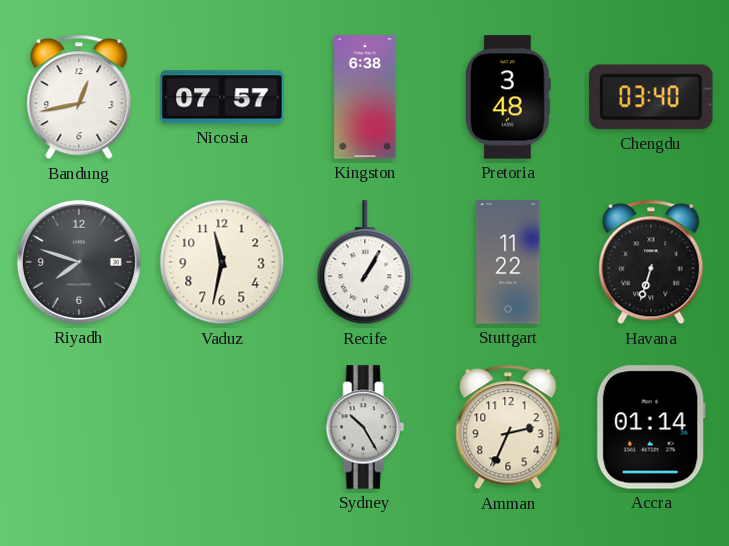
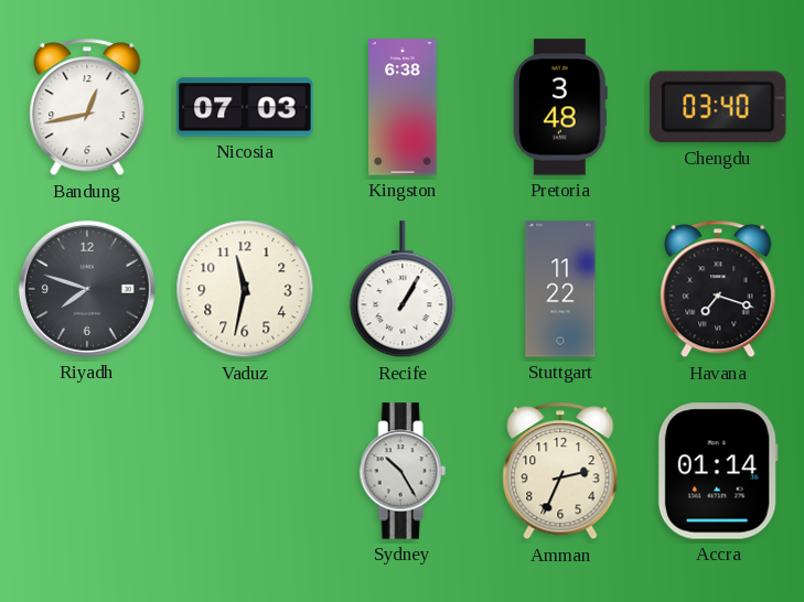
Nicosia: 07:57 -> 07:03
Havana: 6:33 -> 7:18
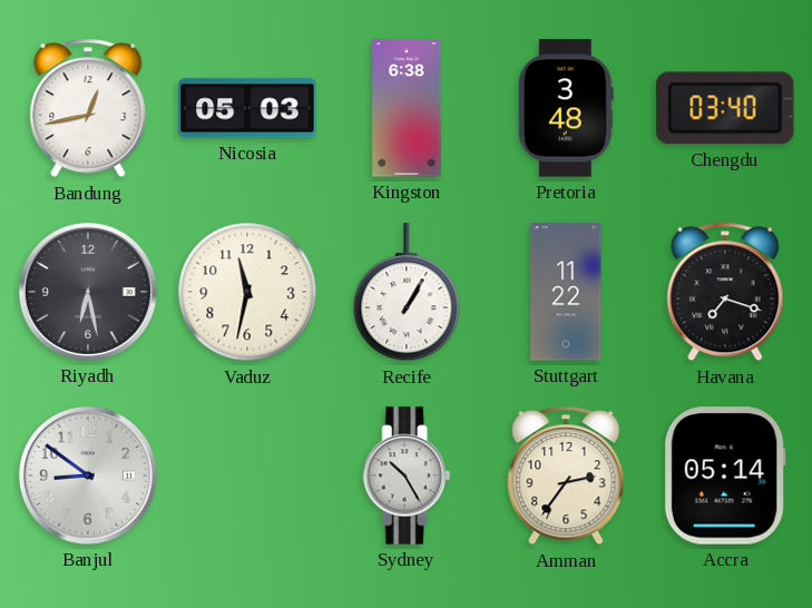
Nicosia: 07:03 -> 05:03
Riyadh: 7:48 -> 6:28
Banjul: none -> 8:51
Amman: 2:34 -> 2:36
Accra: 01:14 -> 05:14
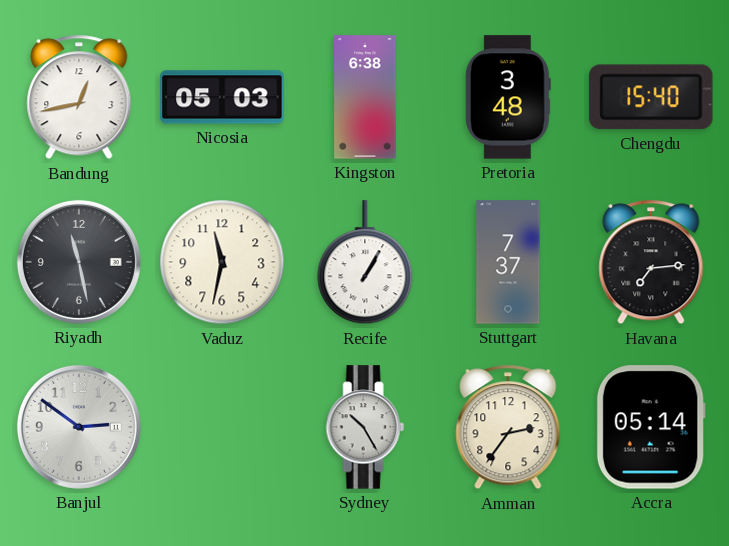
Chengdu: 03:40 -> 15:40
Riyadh: 6:28 -> 11:28
Stuttgart: 11:22 -> 7:37
Havana: 7:18 -> 7:14
Banjul: 8:51 -> 2:51
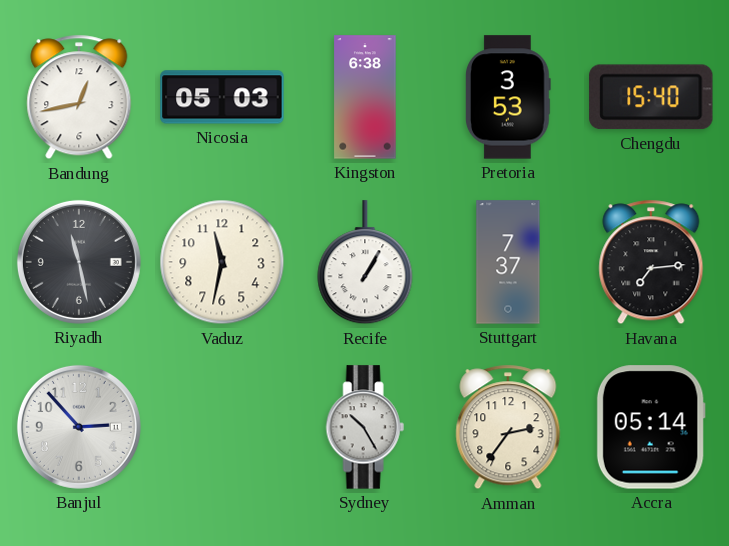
Pretoria: 3:48 -> 3:53
Banjul: 2:51 -> 2:53
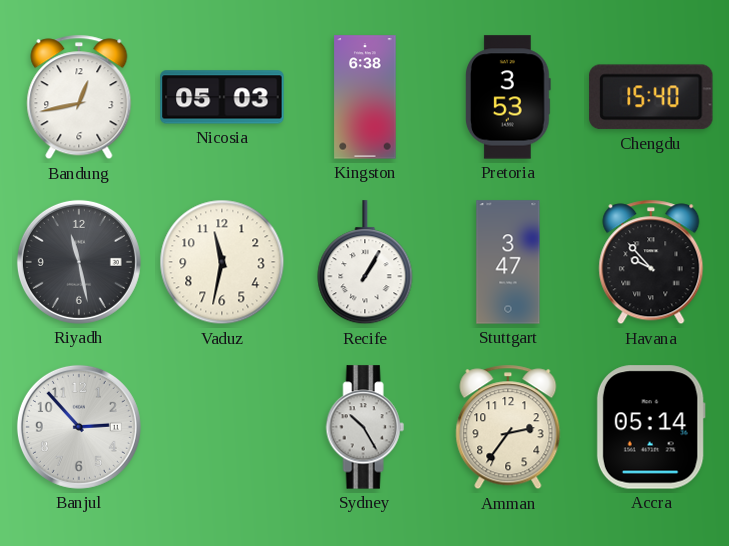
Stuttgart: 7:37 -> 3:47
Havana: 7:14 -> 9:53
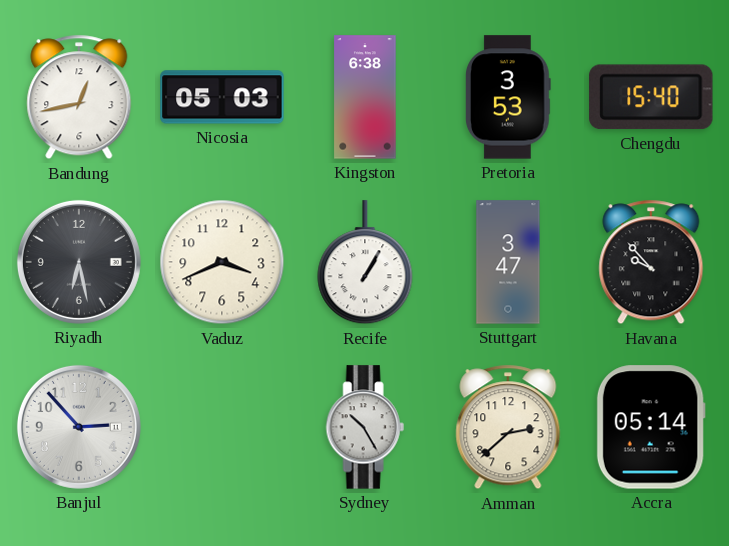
Riyadh: 11:28 -> 6:28
Vaduz: 11:32 -> 3:41
Amman: 2:36 -> 2:38
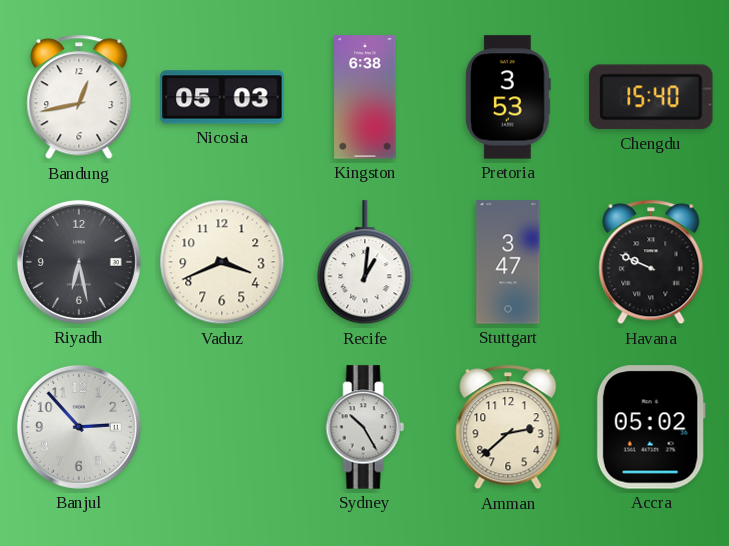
Recife: 1:05 -> 1:01
Havana: 9:53 -> 9:49
Accra: 05:14 -> 05:02
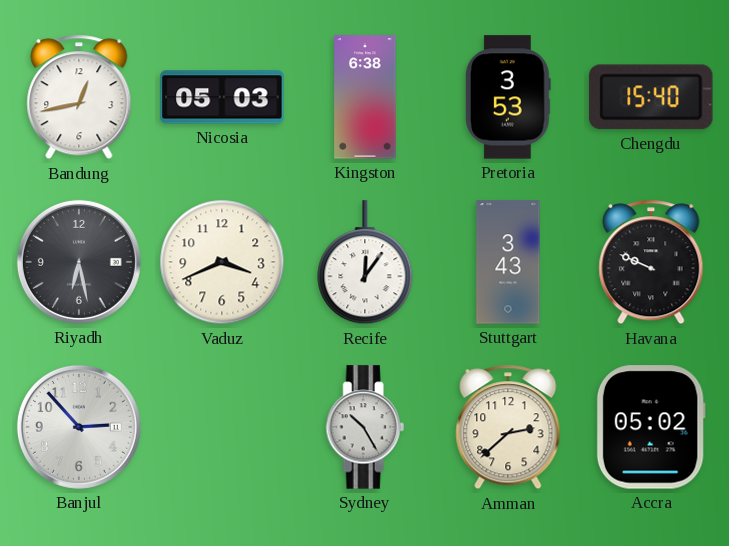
Recife: 1:01 -> 12:06
Stuttgart: 3:47 -> 3:43
